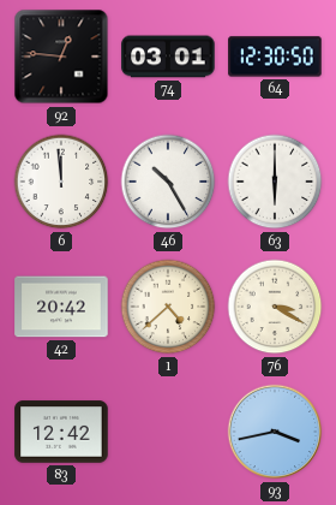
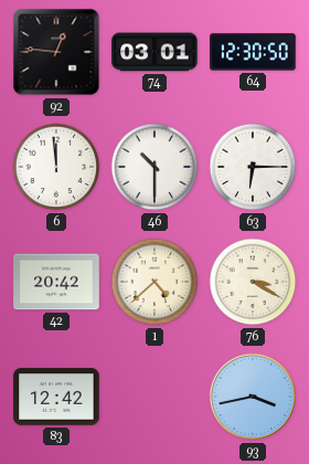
46: 10:25 -> 10:30
63: 6:00 -> 6:15
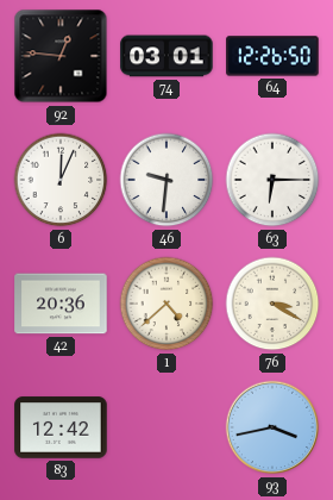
64: 12:30 -> 12:26
6: 11:59 -> 12:04
46: 10:30 -> 9:31
42: 20:42 -> 20:36
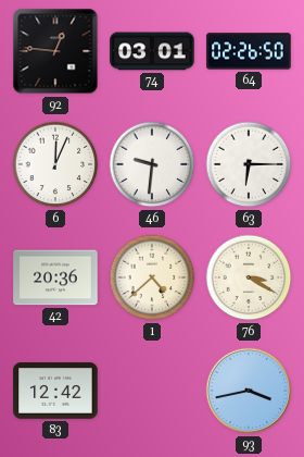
64: 12:26 -> 02:26
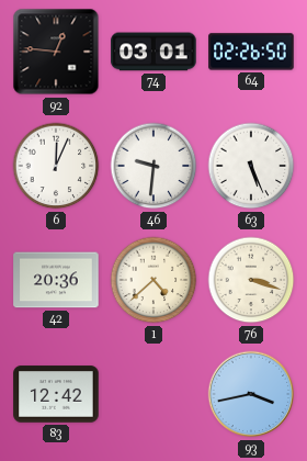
63: 6:15 -> 5:26
76: 3:20 -> 3:18
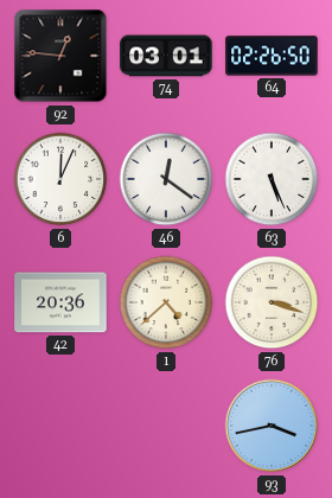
46: 9:31 -> 12:21
83: 12:42 -> none
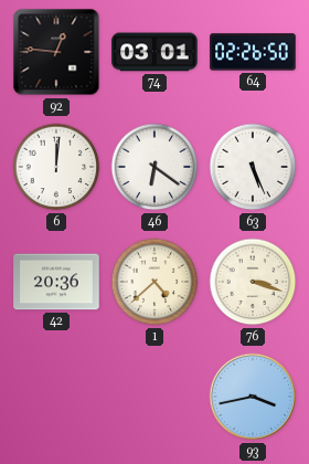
6: 12:04 -> 12:01
46: 12:21 -> 6:21
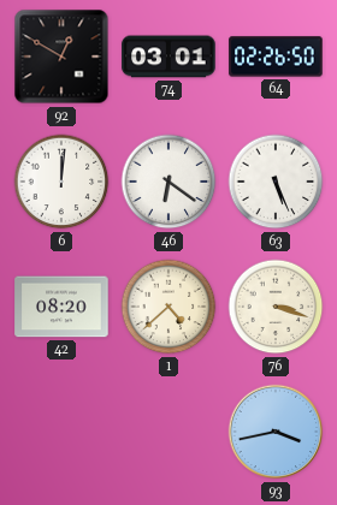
92: 12:46 -> 12:50
42: 20:36 -> 08:20
